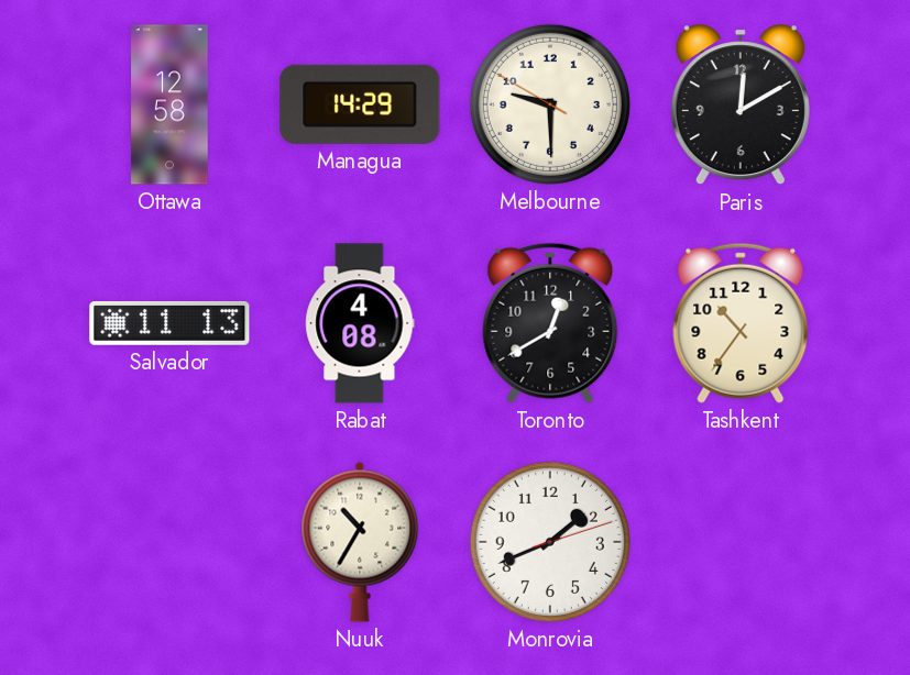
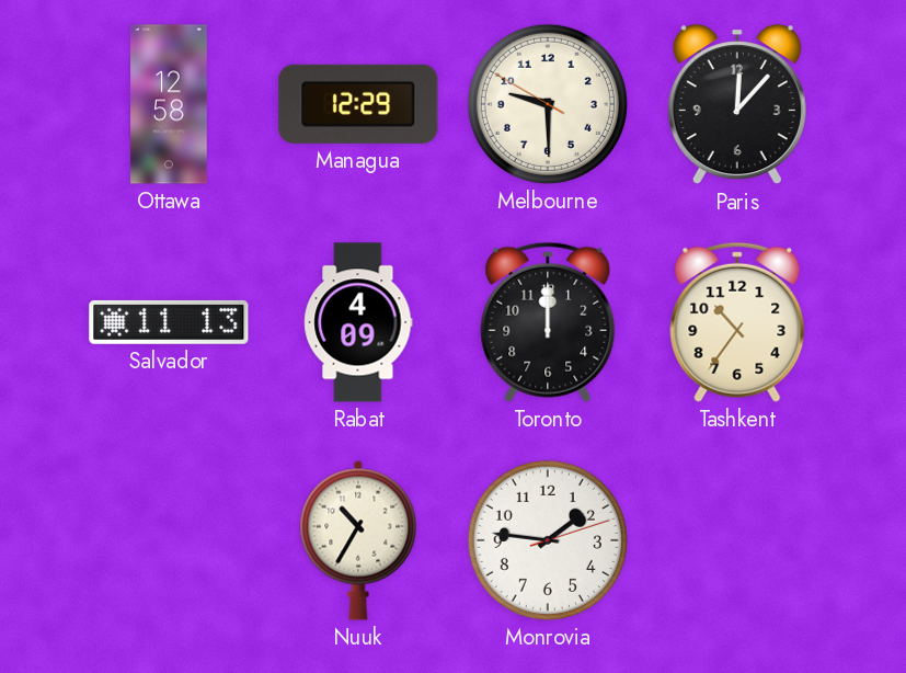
Managua: 14:29 -> 12:29
Paris: 12:10 -> 12:07
Rabat: 4:08 -> 4:09
Toronto: 12:40 -> 12:00
Monrovia: 1:41 -> 1:46
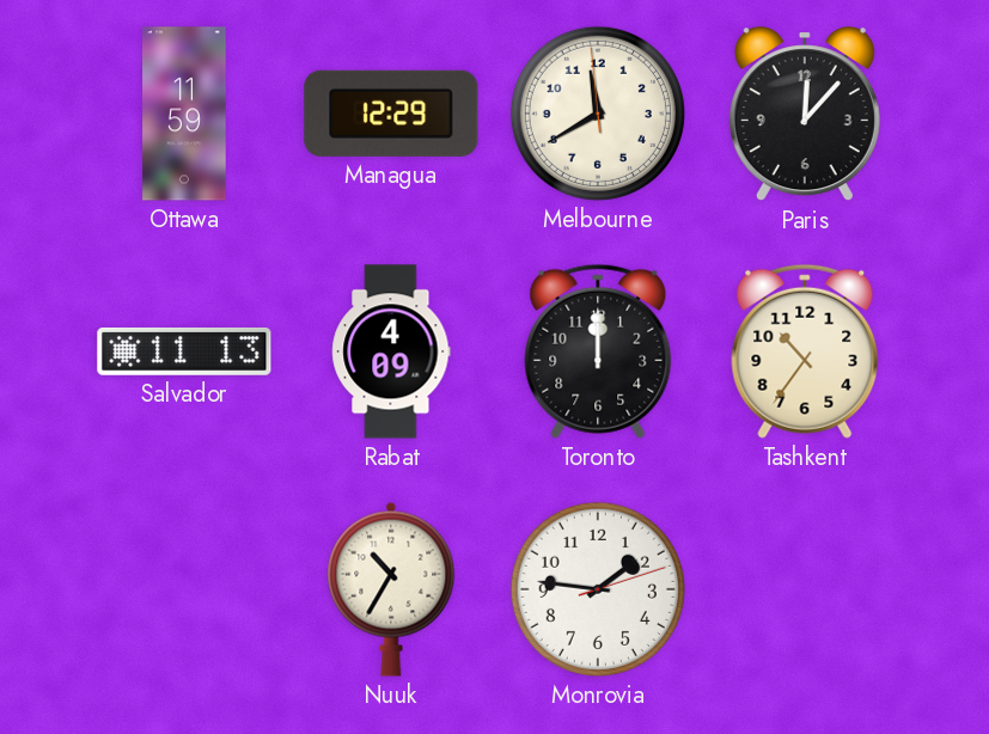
Ottawa: 12:58 -> 11:59
Melbourne: 9:29 -> 11:39
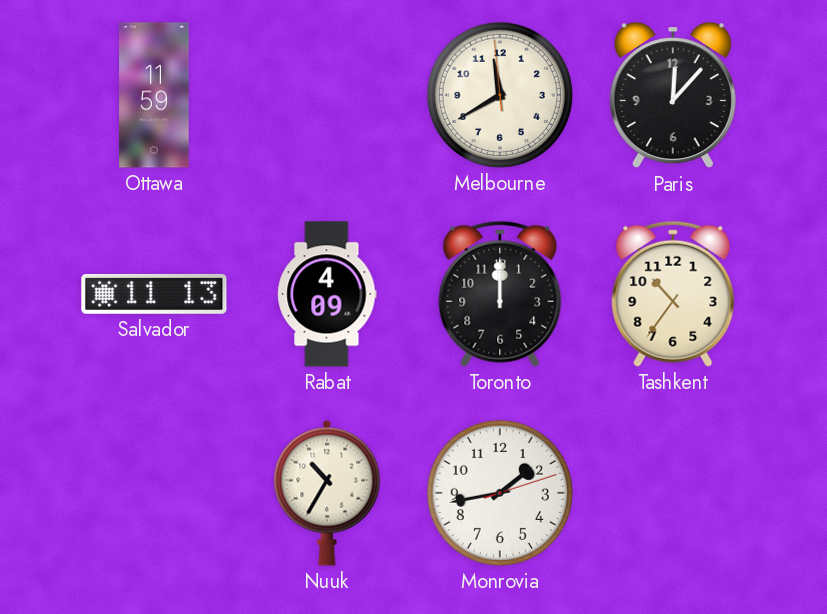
Managua: 12:29 -> none
Monrovia: 1:46 -> 1:43
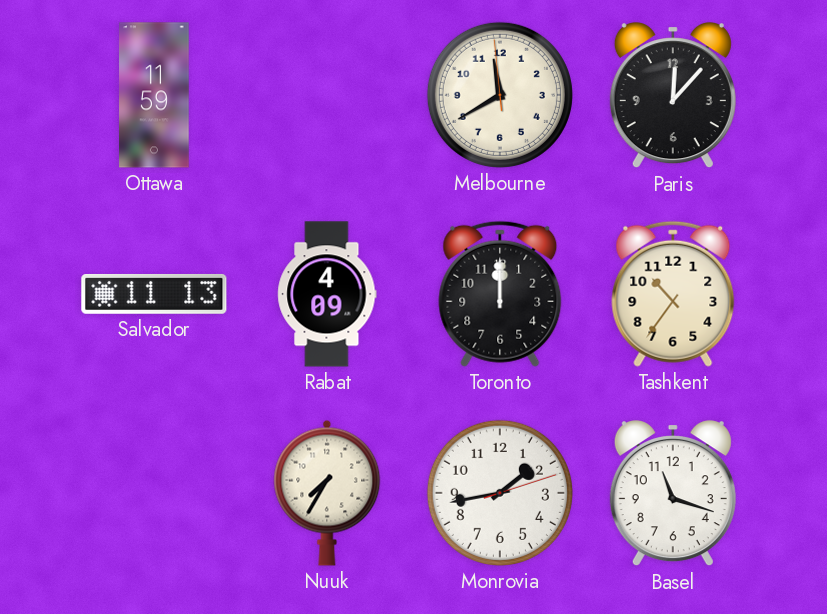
Nuuk: 10:35 -> 7:35
Basel: none -> 11:18
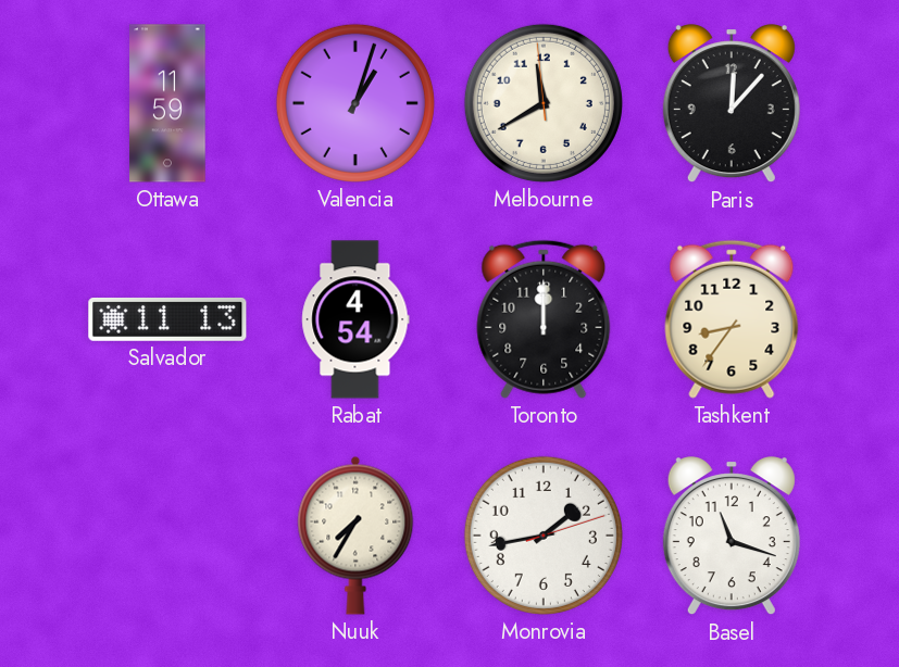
Valencia: none -> 1:03
Rabat: 4:09 -> 4:54
Tashkent: 10:36 -> 8:36
